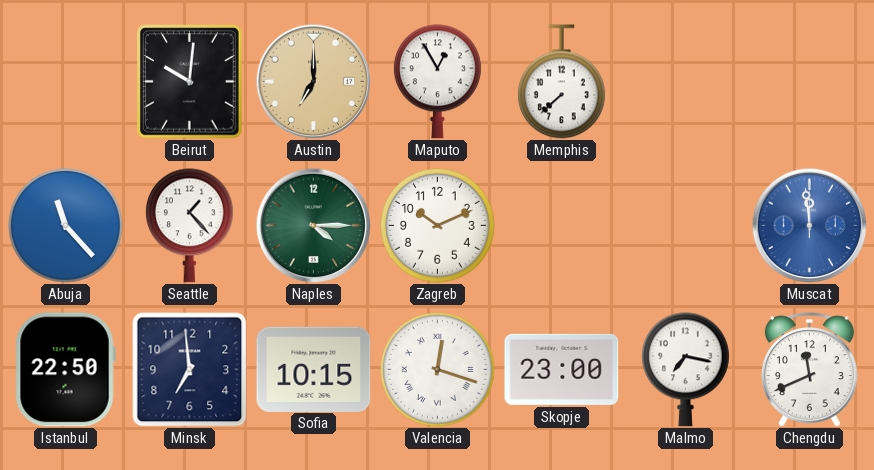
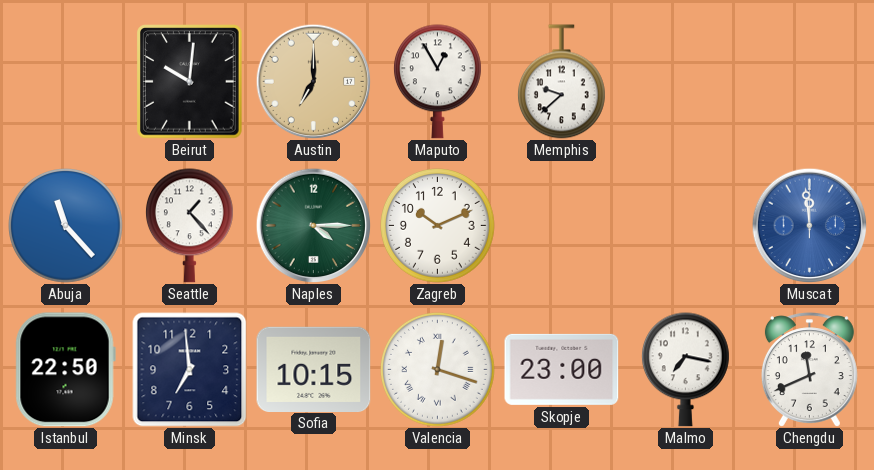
Memphis: 7:38 -> 9:38
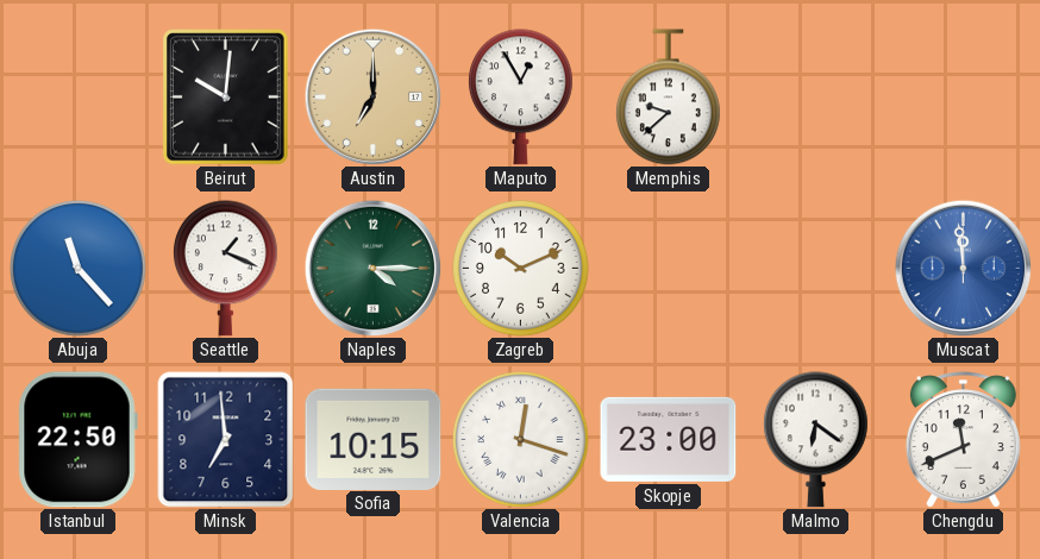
Seattle: 1:23 -> 1:19
Malmo: 7:17 -> 6:21
